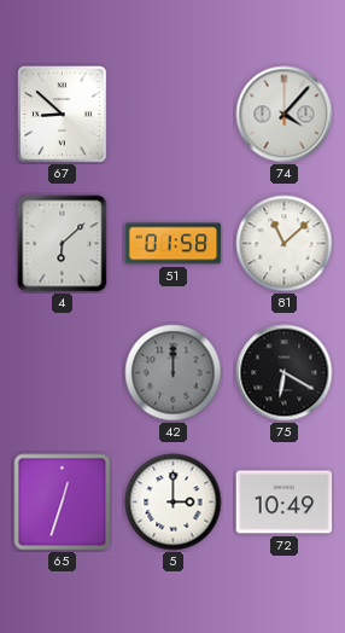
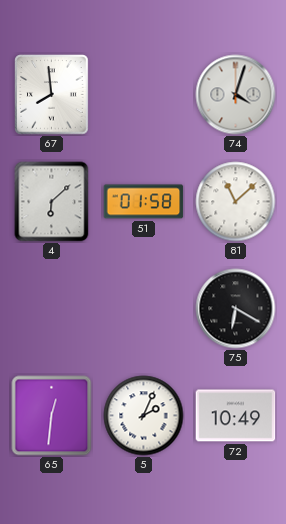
67: 8:52 -> 7:59
74: 4:07 -> 4:03
42: 12:00 -> none
65: 12:33 -> 12:31
5: 3:00 -> 2:04
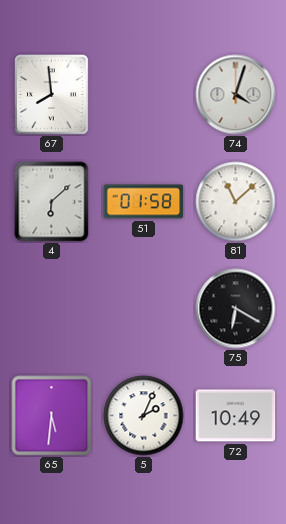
65: 12:31 -> 5:31
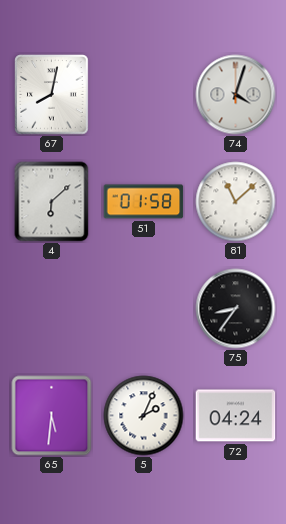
67: 7:59 -> 8:02
75: 6:20 -> 8:36
72: 10:49 -> 04:24
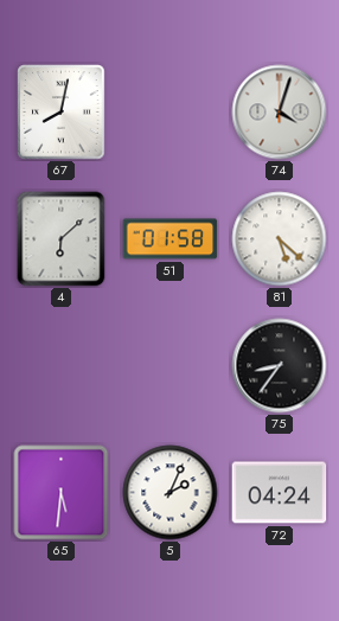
81: 11:08 -> 5:22
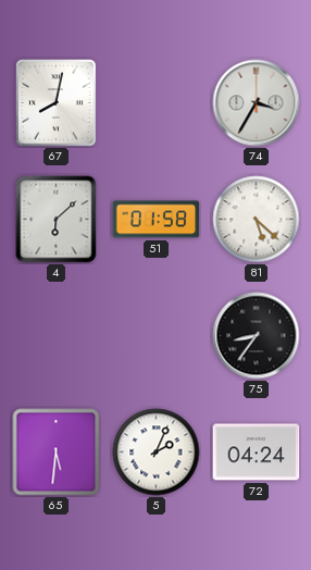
74: 4:03 -> 3:35
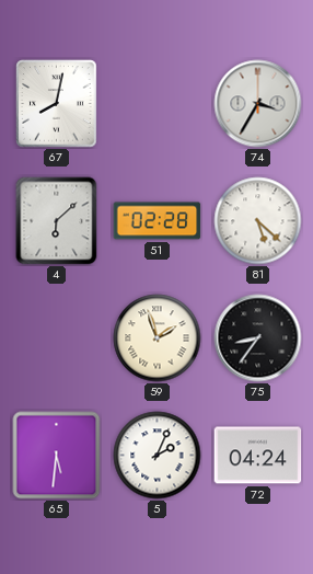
51: 01:58 -> 02:28
59: none -> 1:57
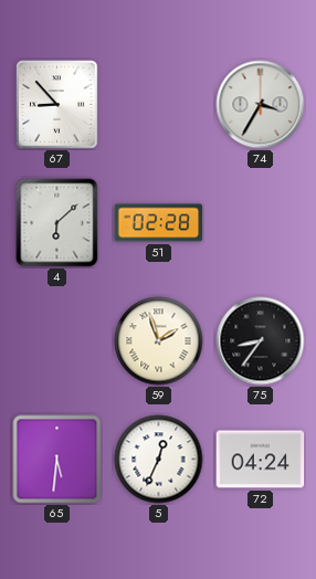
67: 8:02 -> 8:53
81: 5:22 -> none
5: 2:04 -> 12:34
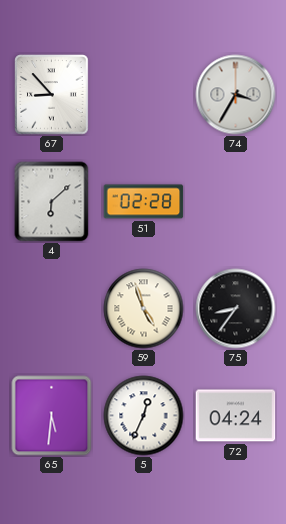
59: 1:57 -> 4:57
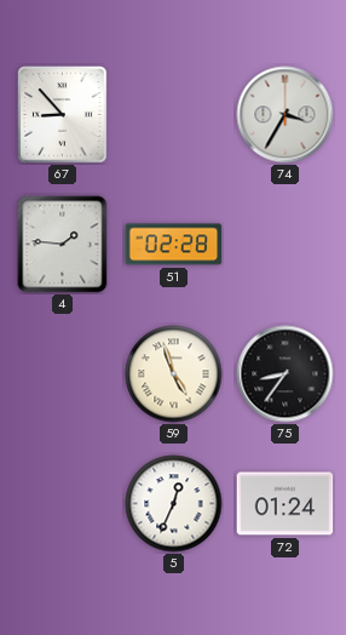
4: 6:08 -> 1:46
65: 5:31 -> none
72: 04:24 -> 01:24
